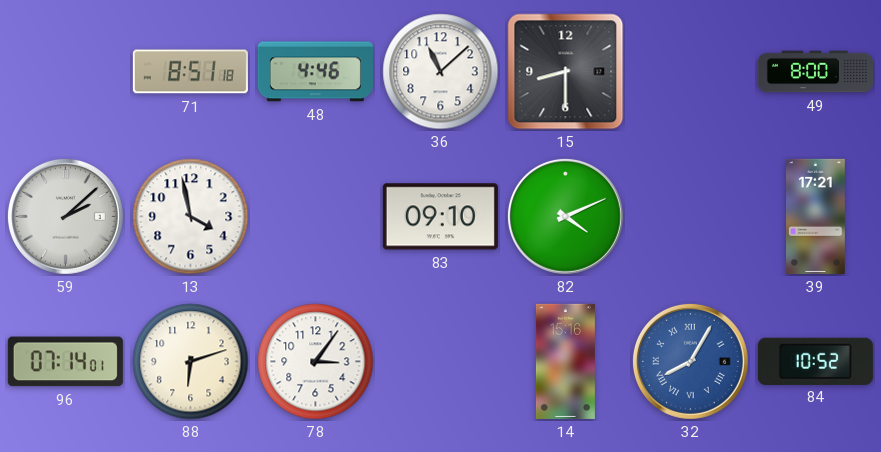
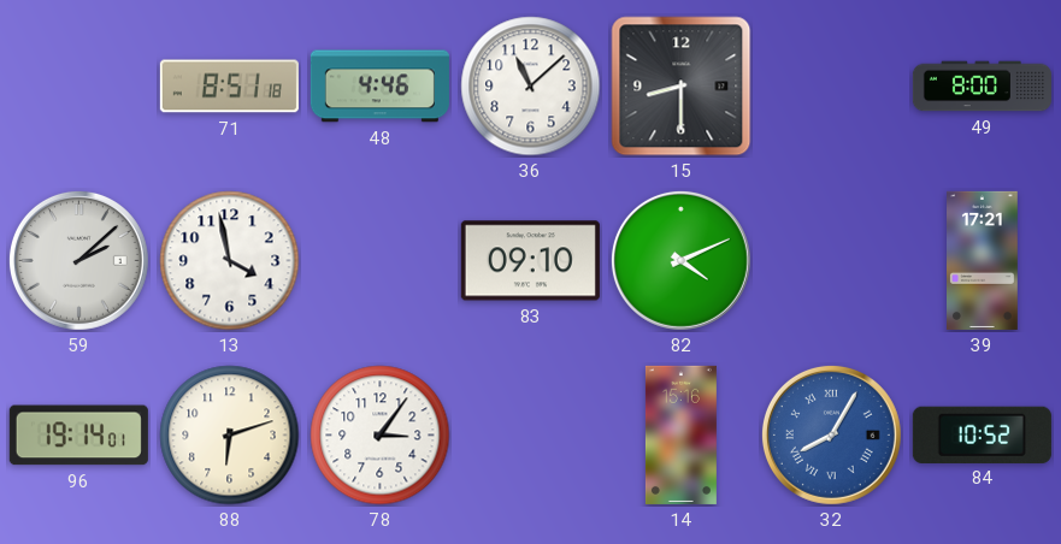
96: 07:14 -> 19:14
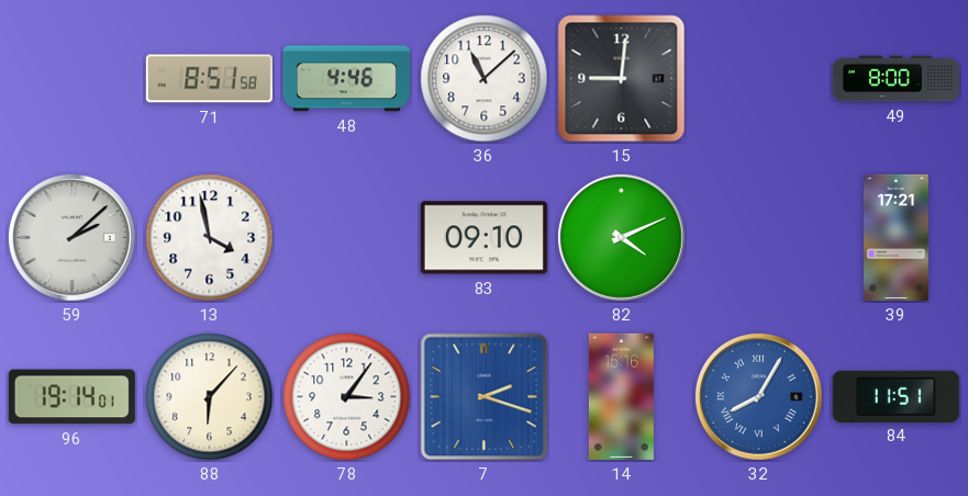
71: 8:51:18 -> 8:51:58
15: 8:30 -> 9:01
88: 6:12 -> 6:07
7: none -> 2:18
84: 10:52 -> 11:51
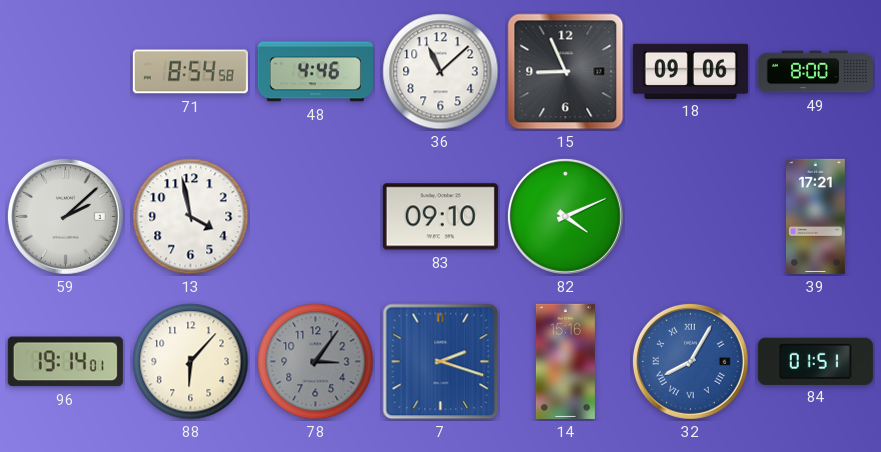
71: 8:51 -> 8:54
15: 9:01 -> 8:56
18: none -> 09:06
78 dial: white -> grey
84: 11:51 -> 01:51
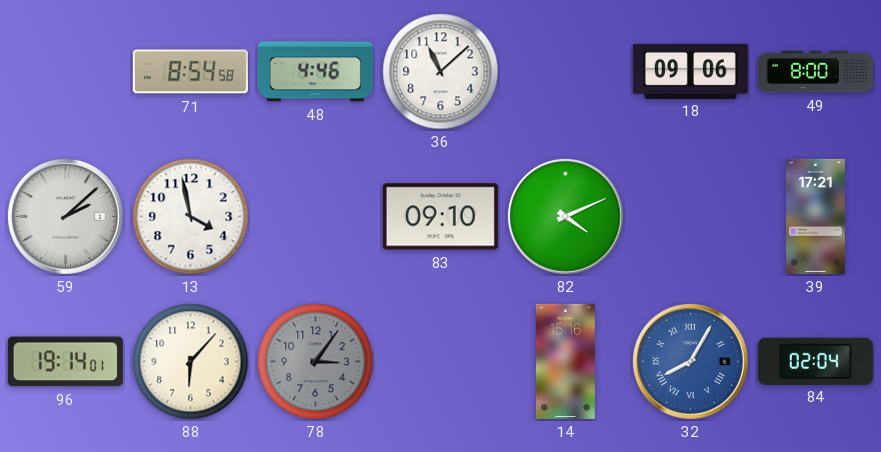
15: 8:56 -> none
7: 2:18 -> none
84: 01:51 -> 02:04
